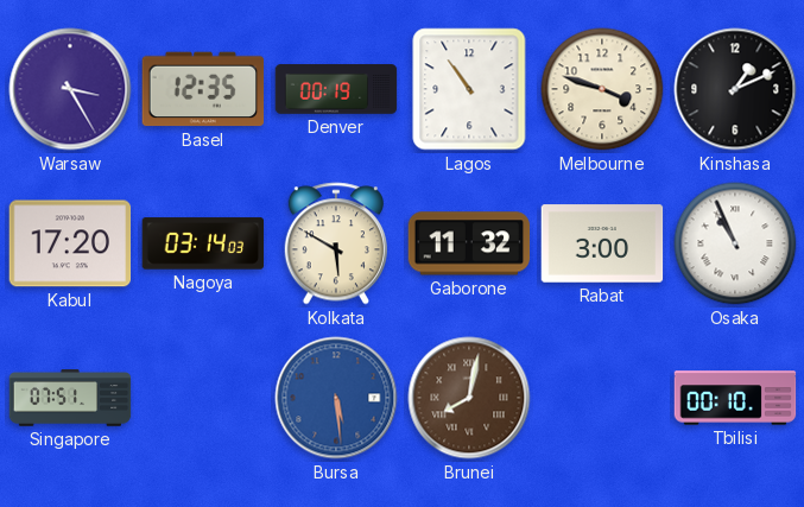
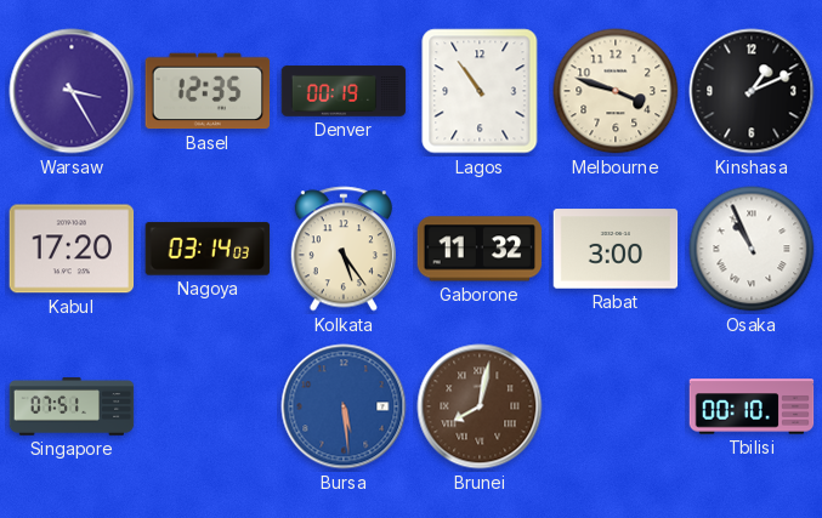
Kolkata: 5:50 -> 5:24
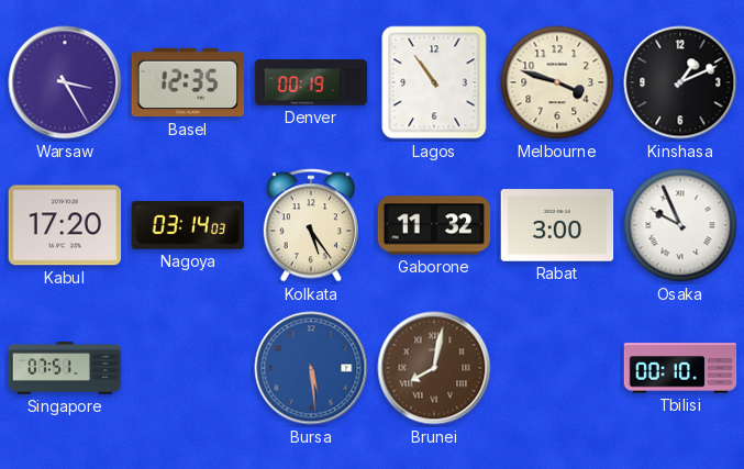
Osaka: 10:56 -> 9:56
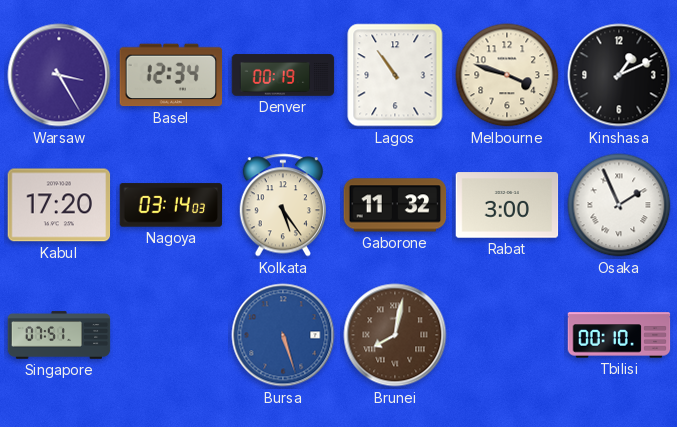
Basel: 12:35 -> 12:34
Osaka: 9:56 -> 1:56
Bursa: 5:29 -> 5:27
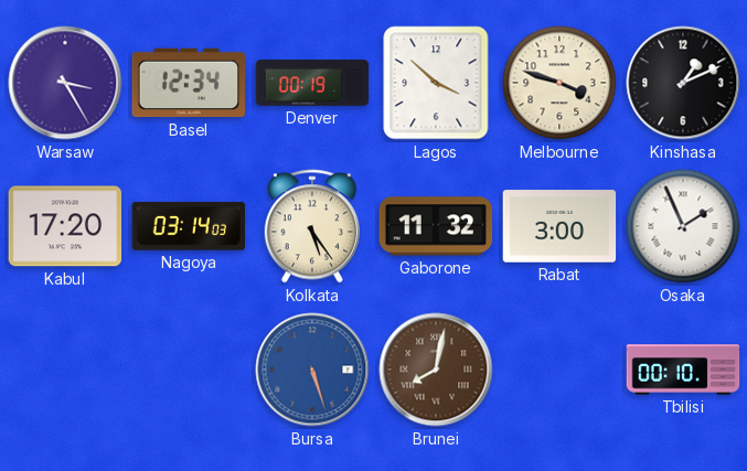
Lagos: 10:54 -> 3:52
Singapore: 07:51 -> none
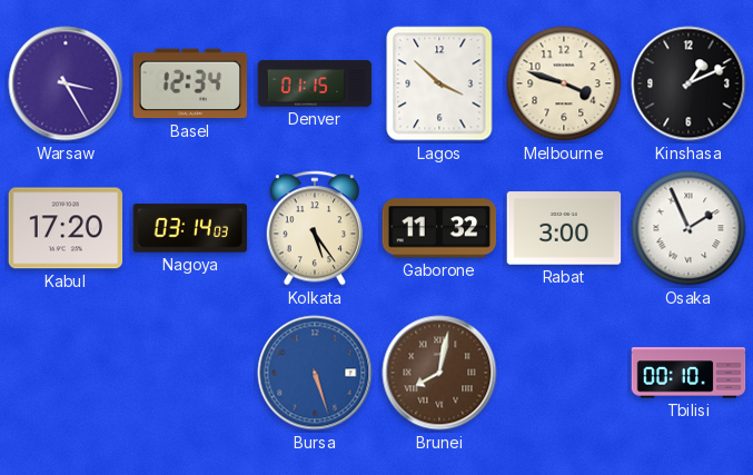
Denver: 00:19 -> 01:15
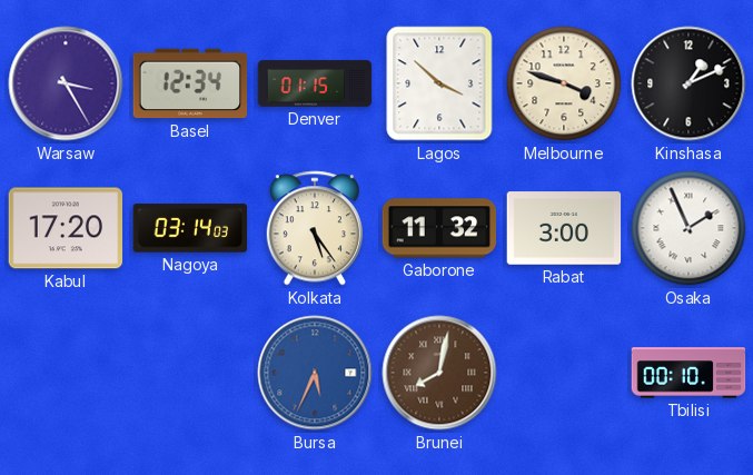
Bursa: 5:27 -> 5:34
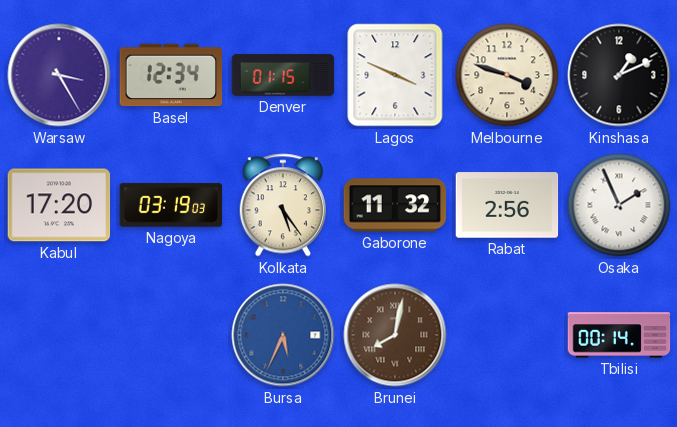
Lagos: 3:52 -> 3:49
Nagoya: 03:14 -> 03:19
Rabat: 3:00 -> 2:56
Tbilisi: 00:10 -> 00:14
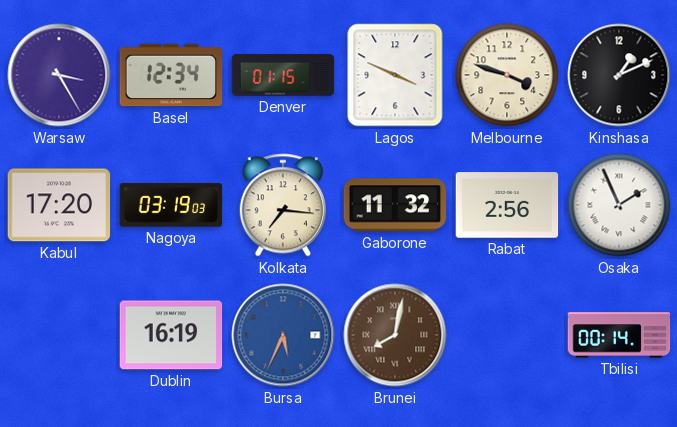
Kolkata: 5:24 -> 7:16
Dublin: none -> 16:19
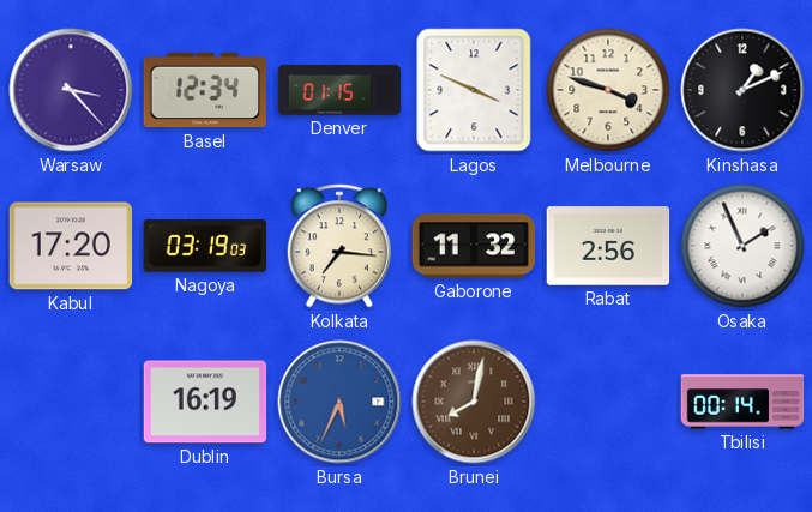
Warsaw: 3:25 -> 3:23
